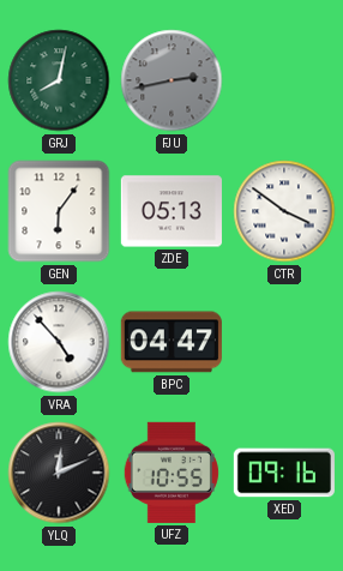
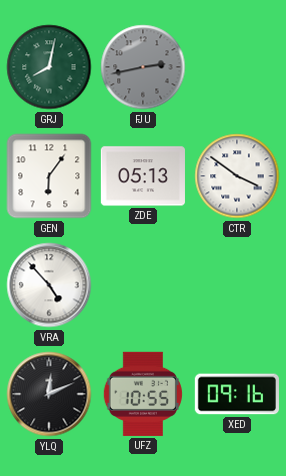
BPC: 04:47 -> none
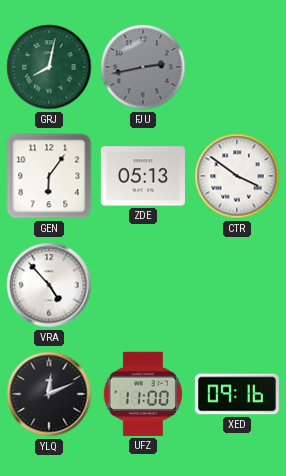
UFZ: 10:55 -> 11:00
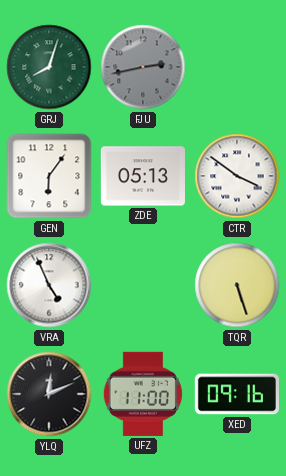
GRJ: 8:02 -> 8:03
VRA: 4:53 -> 4:56
TQR: none -> 5:27
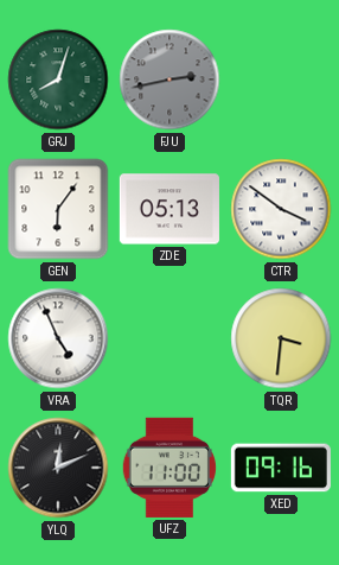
TQR: 5:27 -> 3:31
